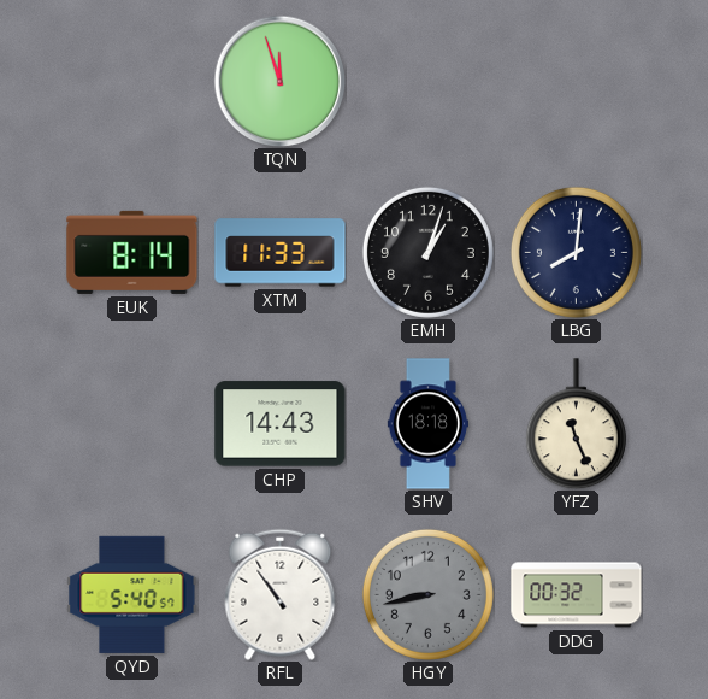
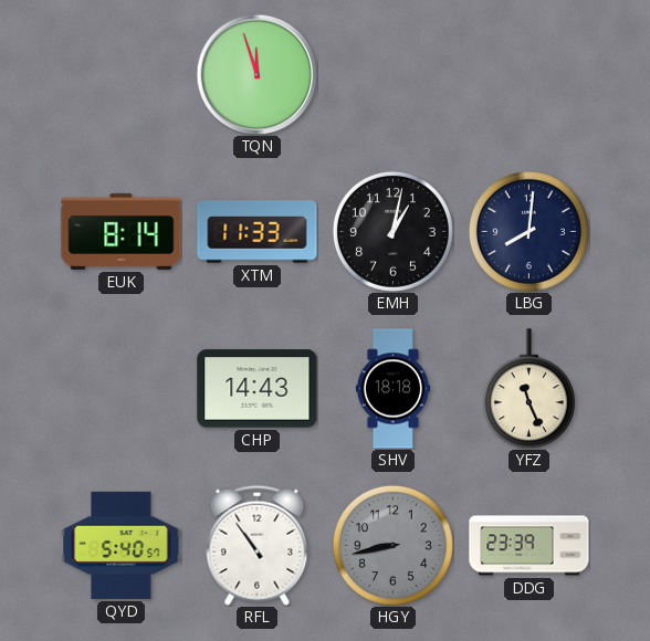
EMH: 1:03 -> 1:02
DDG: 00:32 -> 23:39
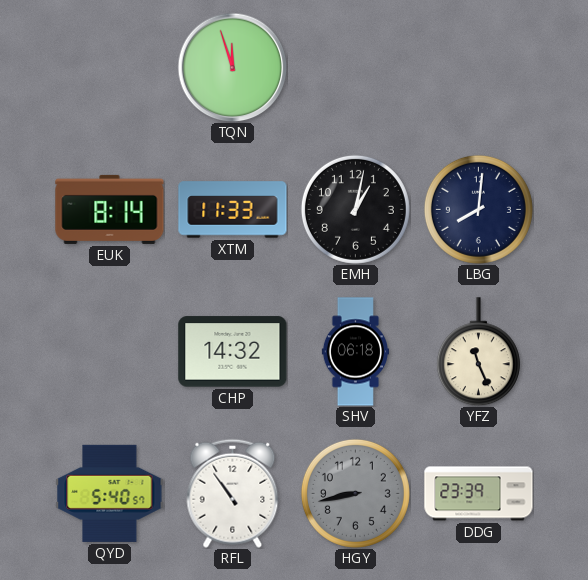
CHP: 14:43 -> 14:32
SHV: 18:18 -> 06:18
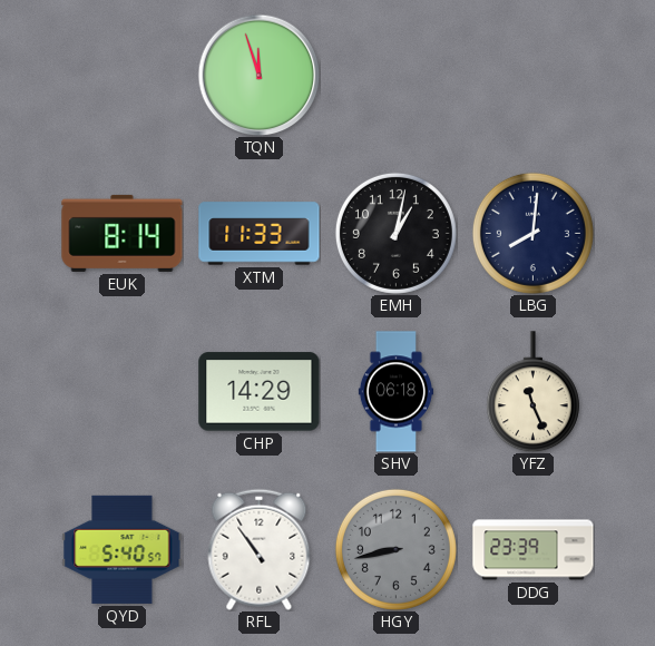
CHP: 14:32 -> 14:29
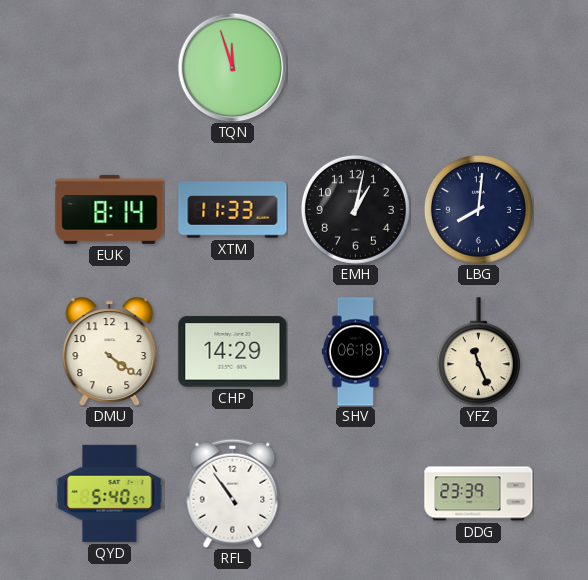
DMU: none -> 4:21
HGY: 8:43 -> none
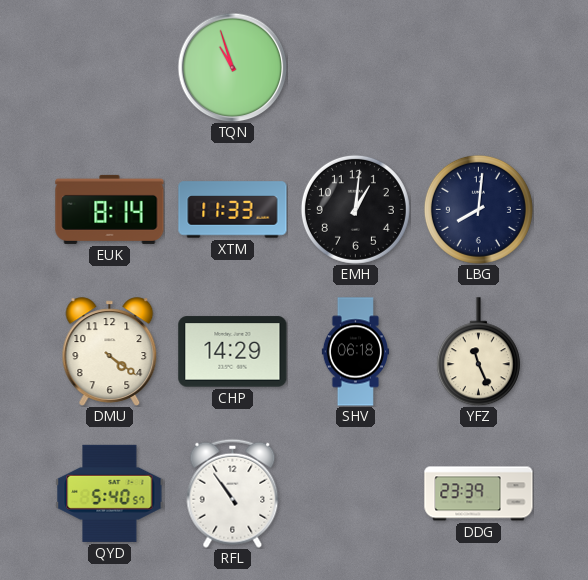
TQN: 11:57 -> 10:57
EMH: 1:02 -> 1:01
